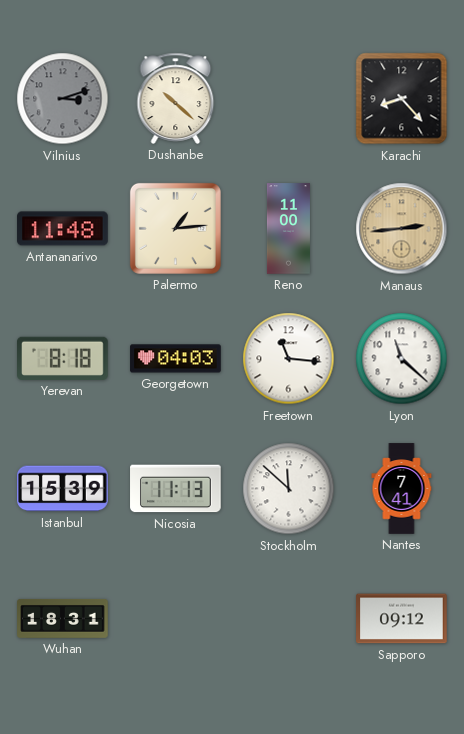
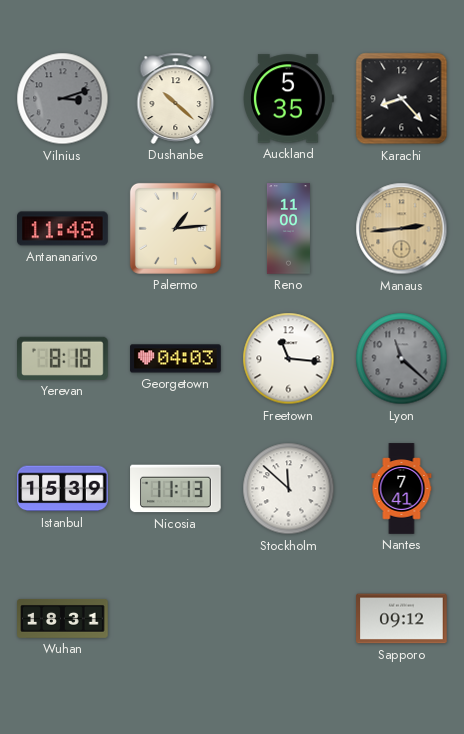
Auckland: none -> 5:35
Lyon dial: white -> grey
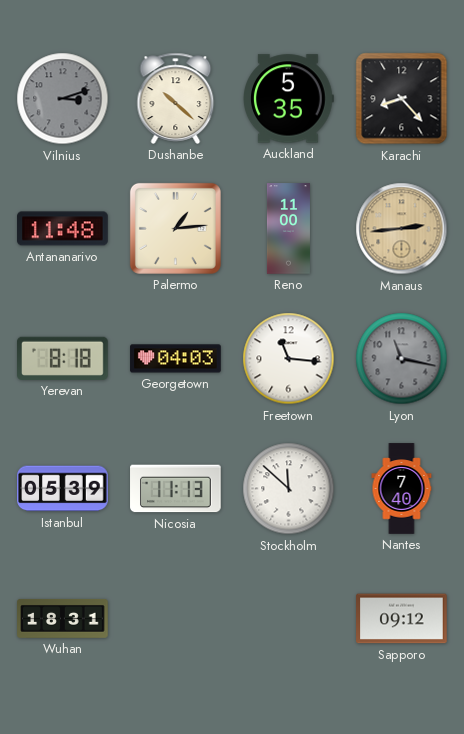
Lyon: 11:22 -> 11:17
Istanbul: 15:39 -> 05:39
Nantes: 7:41 -> 7:40
